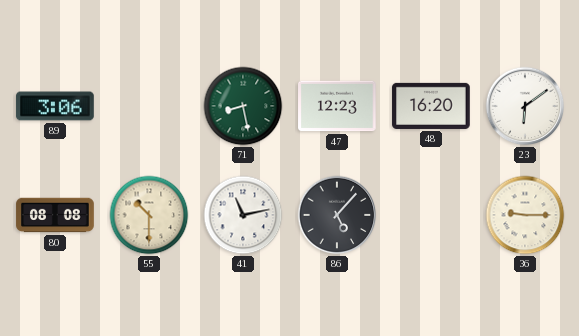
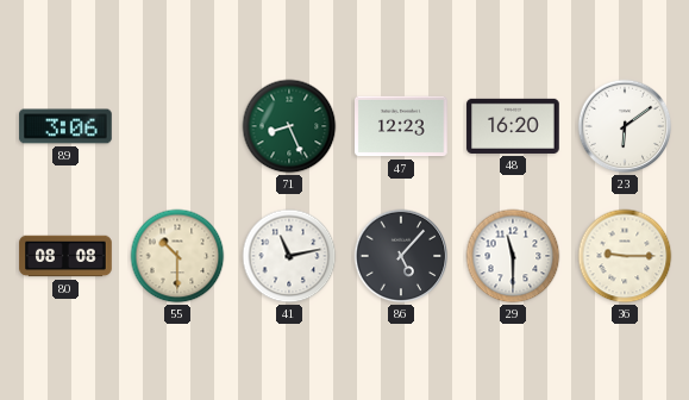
71: 8:28 -> 8:26
29: none -> 11:30
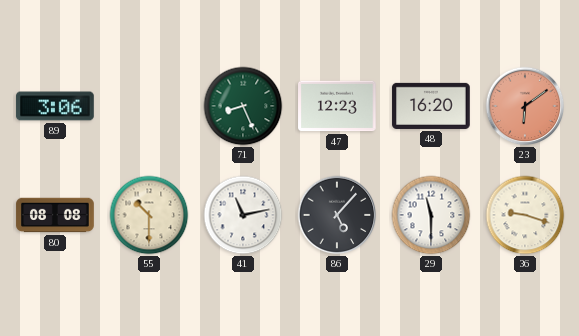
23 dial: white -> salmon
36: 9:15 -> 9:18
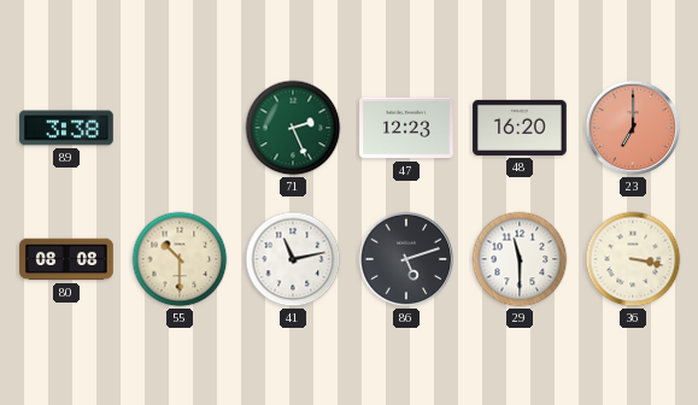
89: 3:06 -> 3:38
71: 8:26 -> 2:26
23: 6:09 -> 7:00
86: 5:07 -> 5:12
36: 9:18 -> 3:17
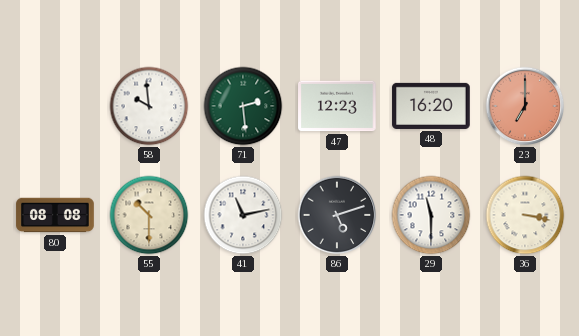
89: 3:38 -> none
58: none -> 9:59
71: 2:26 -> 2:29
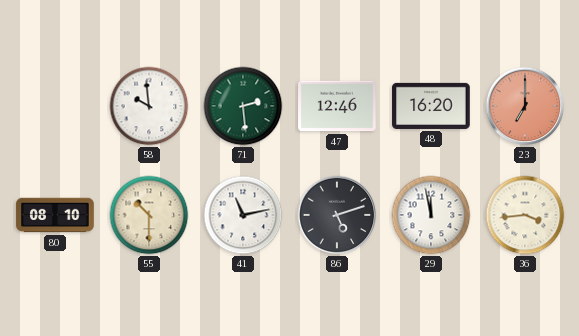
47: 12:23 -> 12:46
80: 08:08 -> 08:10
29: 11:30 -> 11:58
36: 3:17 -> 3:44
